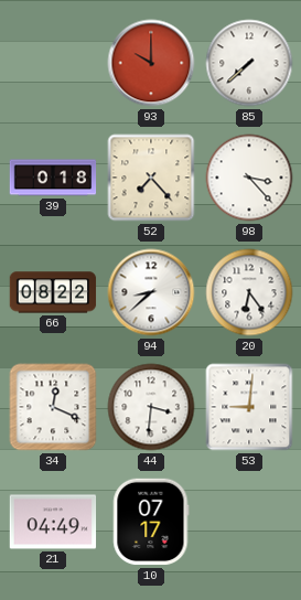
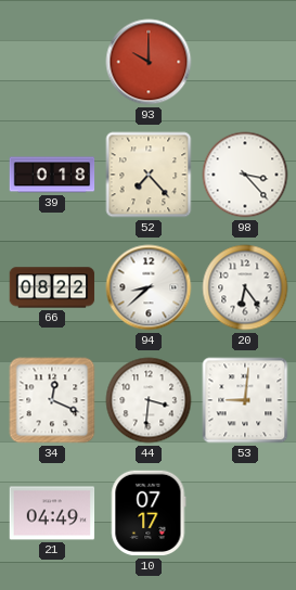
85: 7:38 -> none
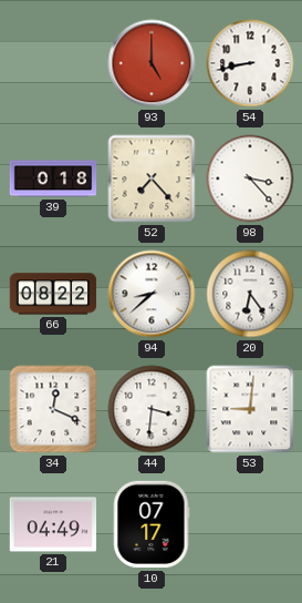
93: 10:00 -> 5:00
54: none -> 8:43
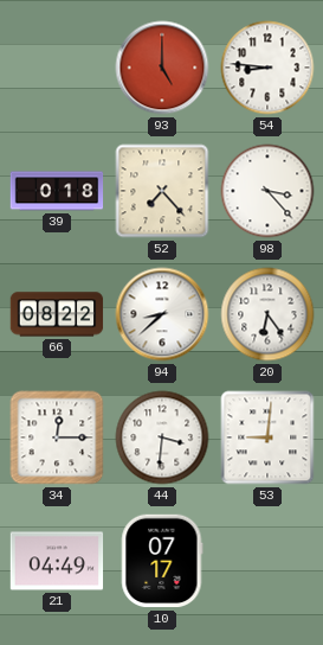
54: 8:43 -> 8:46
34: 12:19 -> 12:15
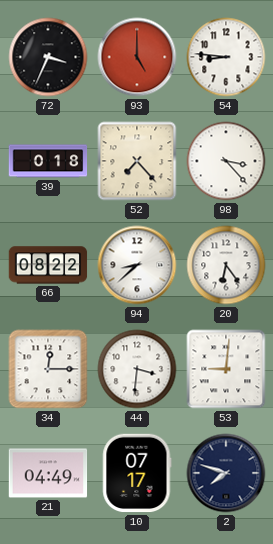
72: none -> 3:34
2: none -> 7:48
